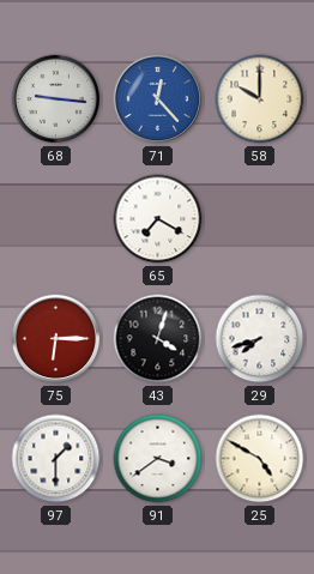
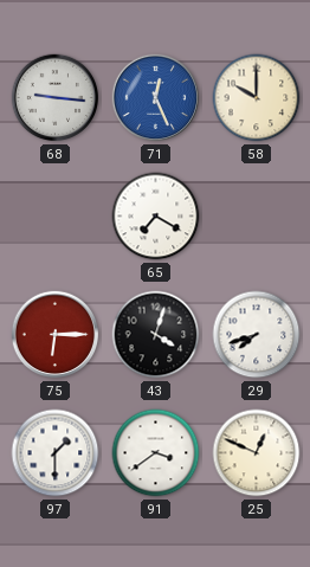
71: 12:23 -> 12:26
25: 4:50 -> 12:49
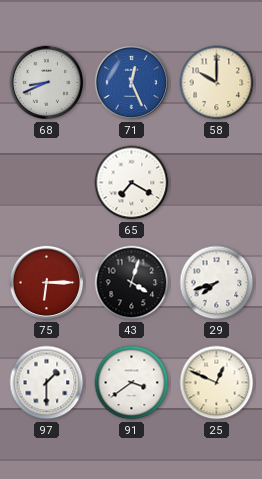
68: 9:16 -> 8:41
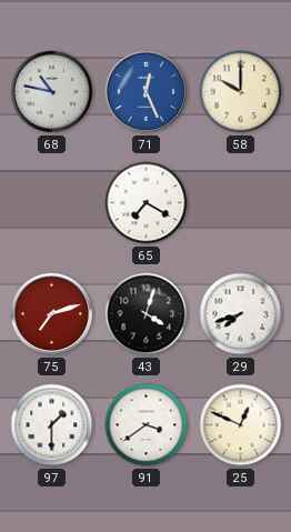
68: 8:41 -> 10:47
75: 6:15 -> 7:12
